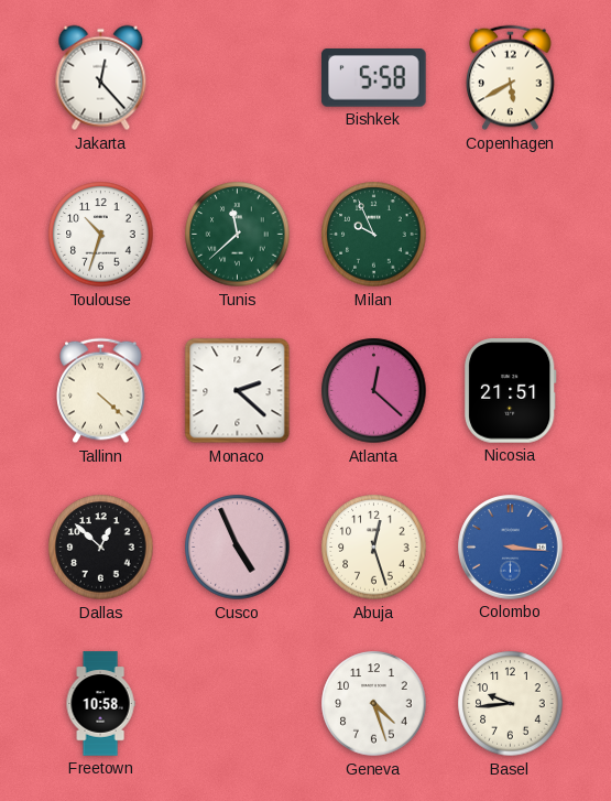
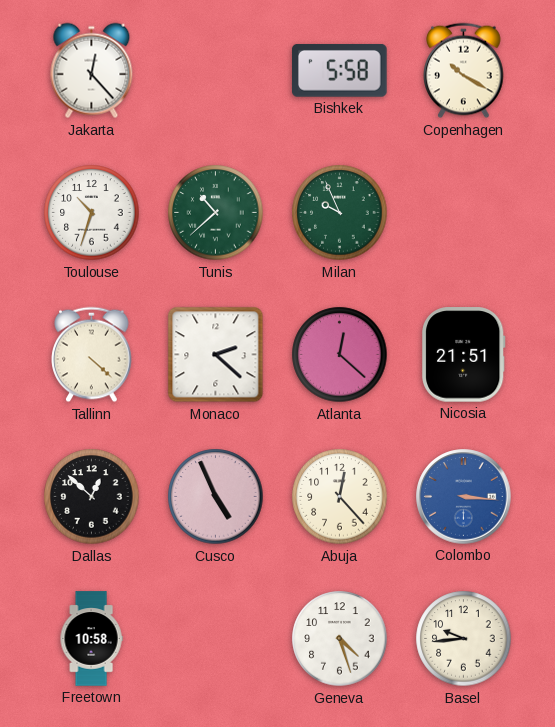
Copenhagen: 5:40 -> 10:20
Tunis: 11:38 -> 10:38
Abuja: 12:27 -> 12:23
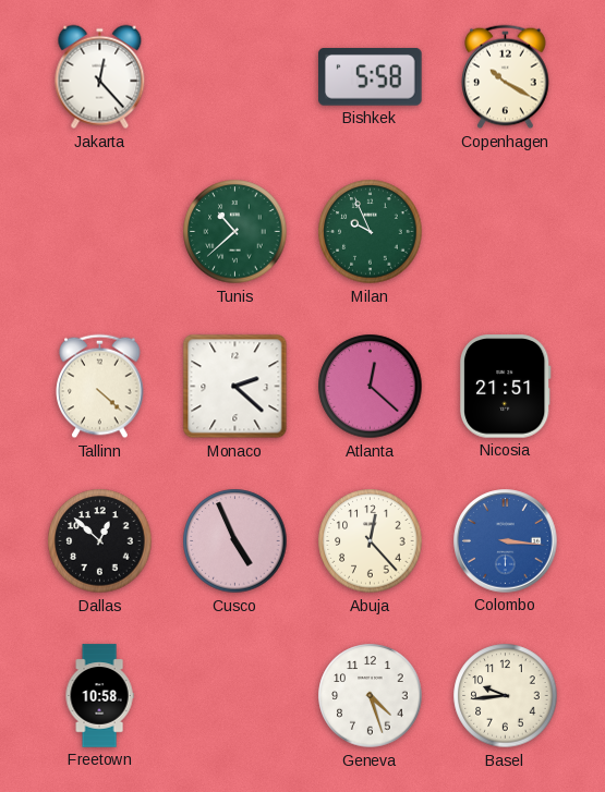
Toulouse: 10:33 -> none
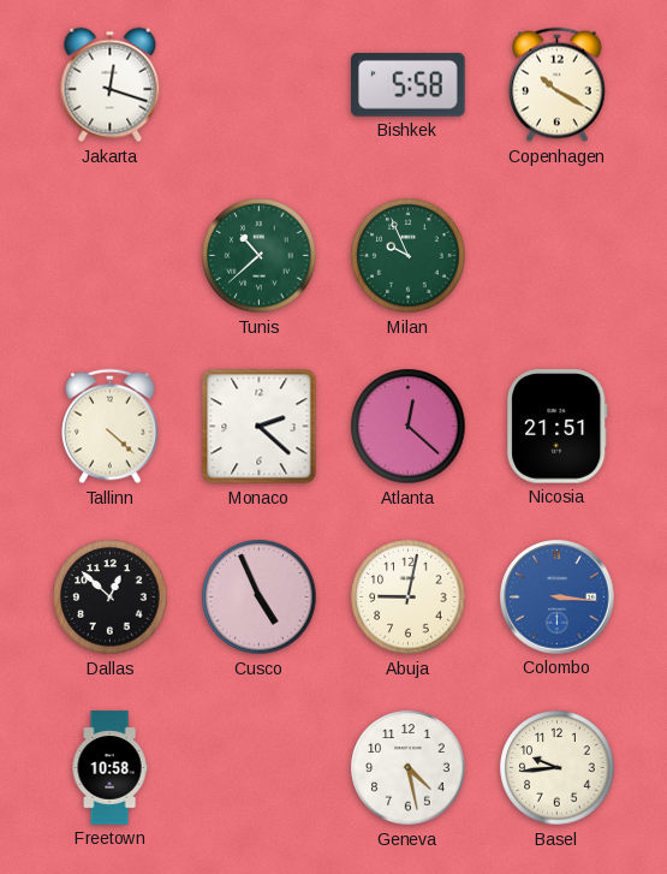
Jakarta: 12:23 -> 12:18
Abuja: 12:23 -> 9:02
Geneva: 4:27 -> 4:28
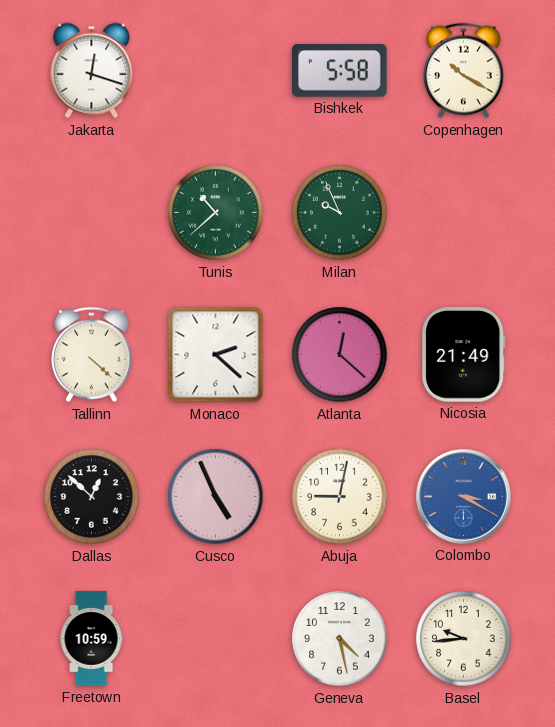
Nicosia: 21:51 -> 21:49
Colombo: 3:16 -> 3:20
Freetown: 10:58 -> 10:59
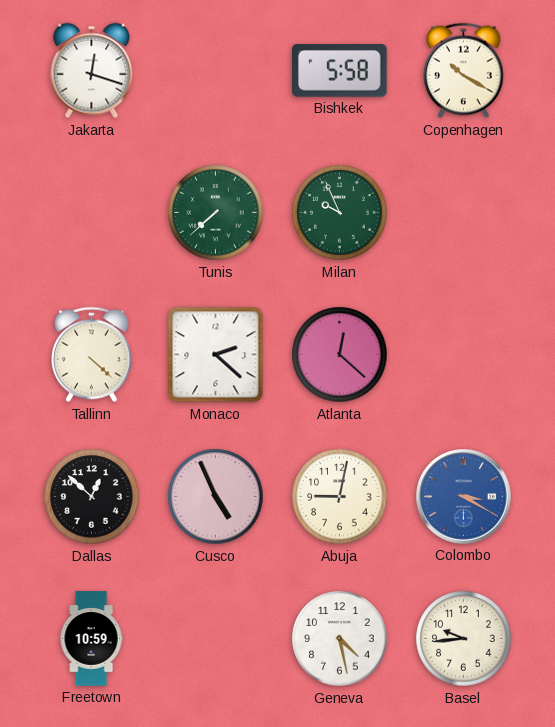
Tunis: 10:38 -> 7:38
Nicosia: 21:49 -> none
